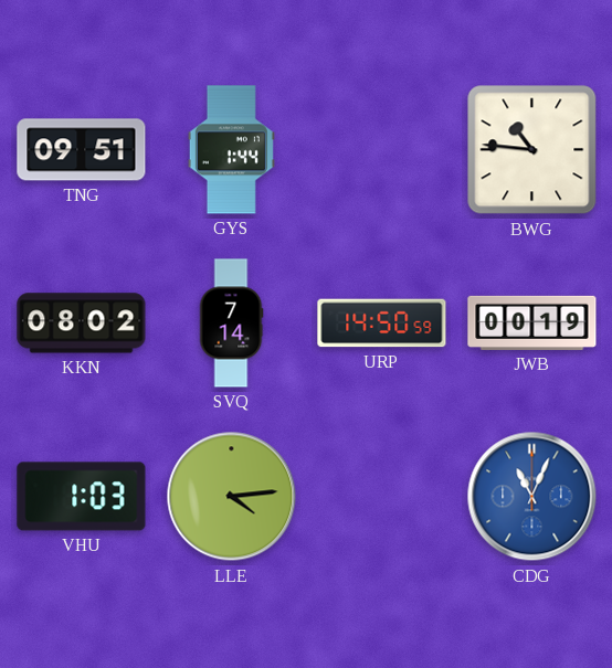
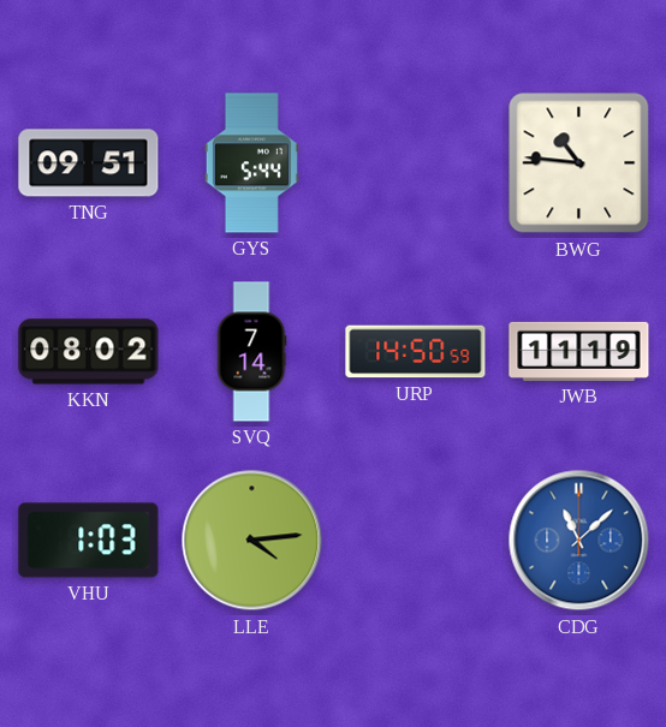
GYS: 1:44 -> 5:44
JWB: 00:19 -> 11:19
CDG: 11:04 -> 11:08
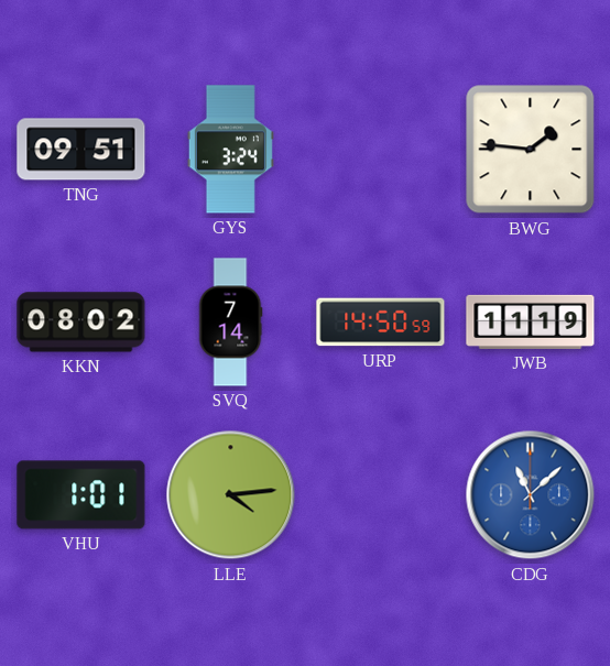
GYS: 5:44 -> 3:24
BWG: 10:46 -> 1:46
VHU: 1:03 -> 1:01
